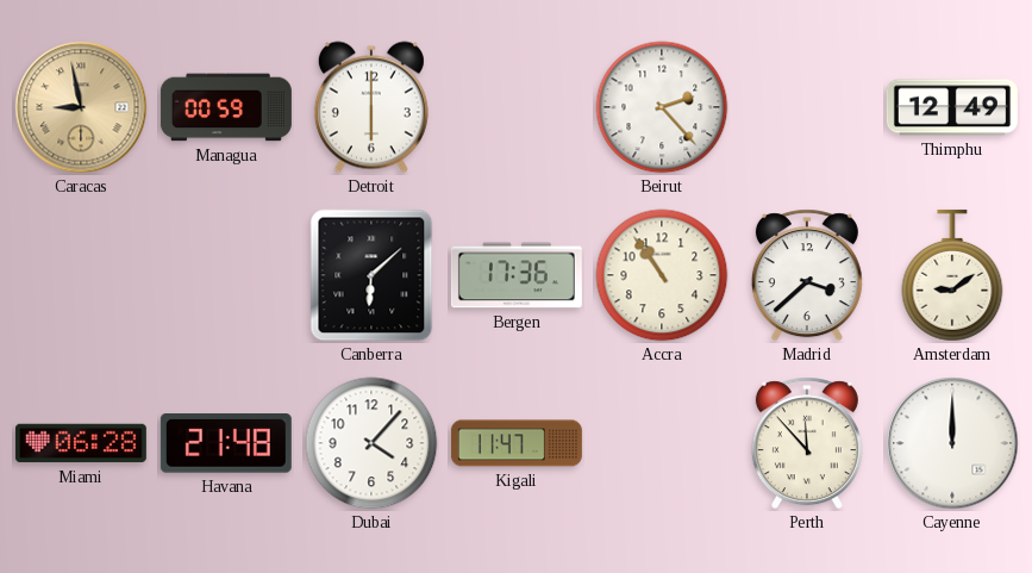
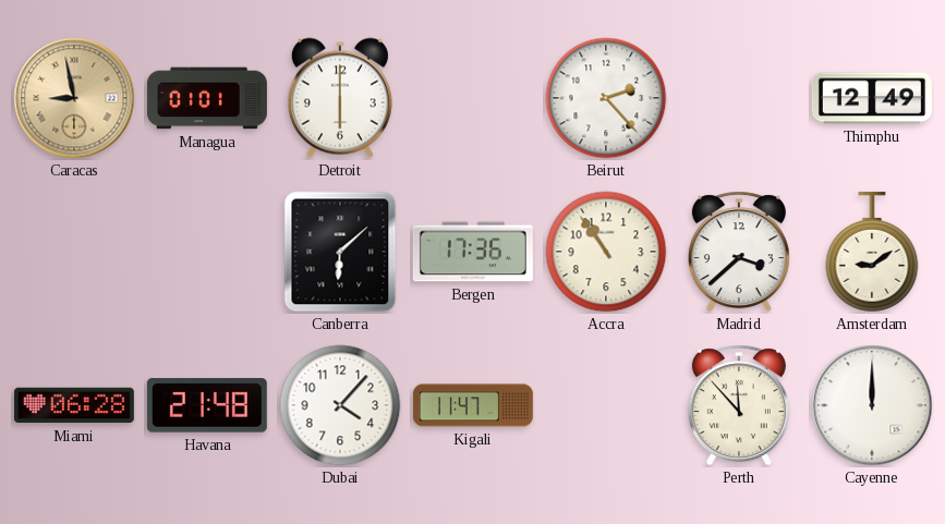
Managua: 00:59 -> 01:01
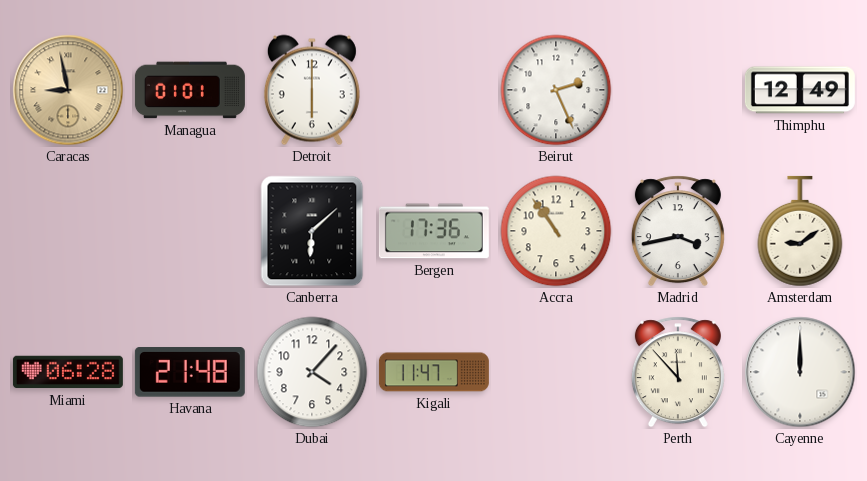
Beirut: 2:23 -> 2:26
Madrid: 3:38 -> 3:43
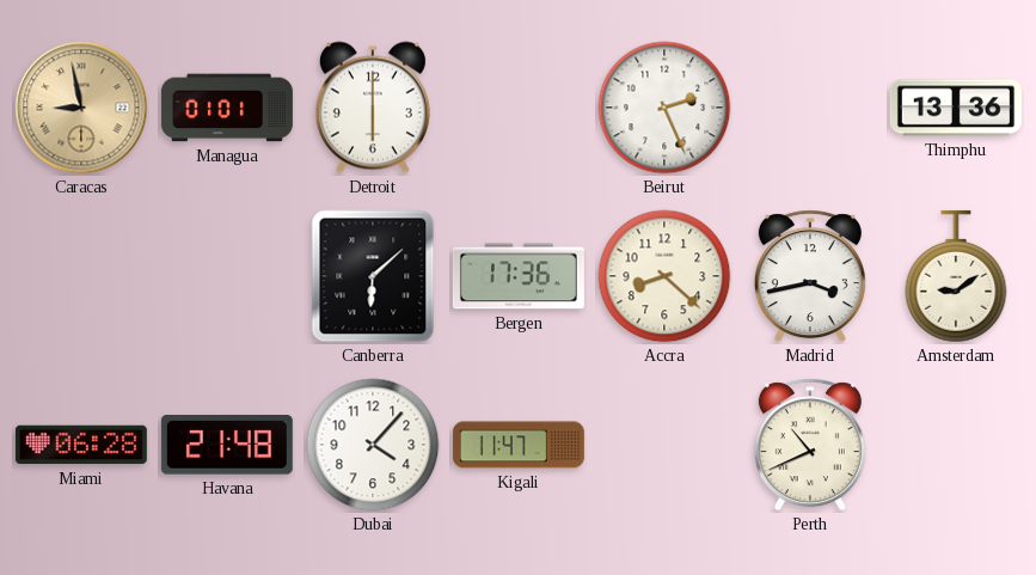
Thimphu: 12:49 -> 13:36
Accra: 10:54 -> 8:22
Perth: 11:53 -> 10:41
Cayenne: 12:00 -> none
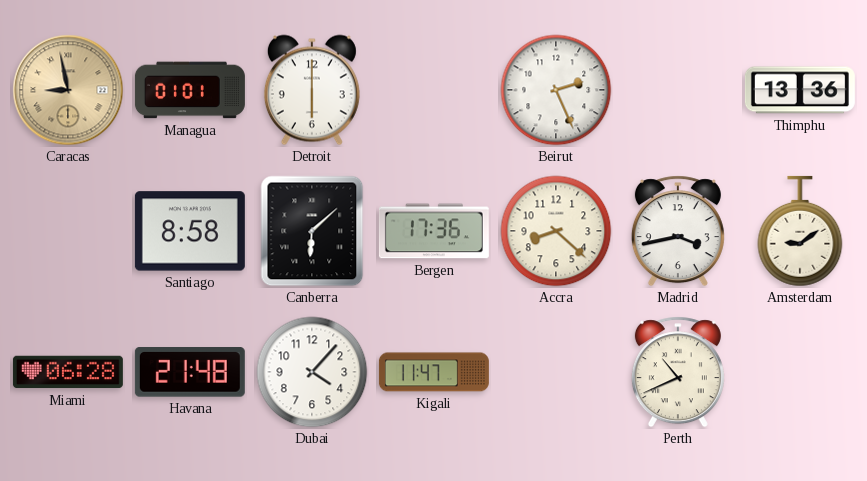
Santiago: none -> 8:58
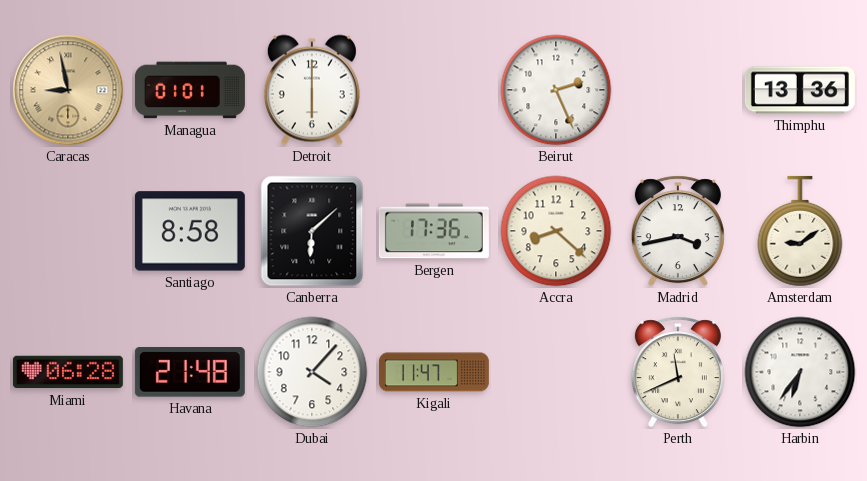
Perth: 10:41 -> 11:41
Harbin: none -> 6:36
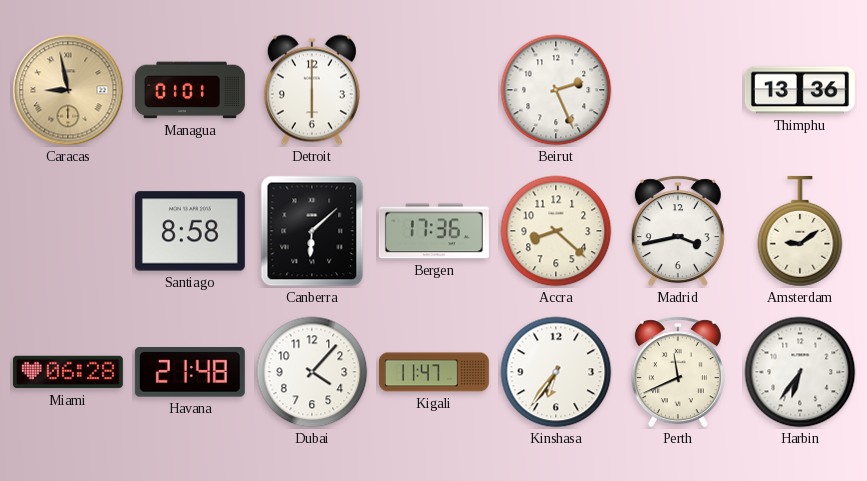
Kinshasa: none -> 6:36
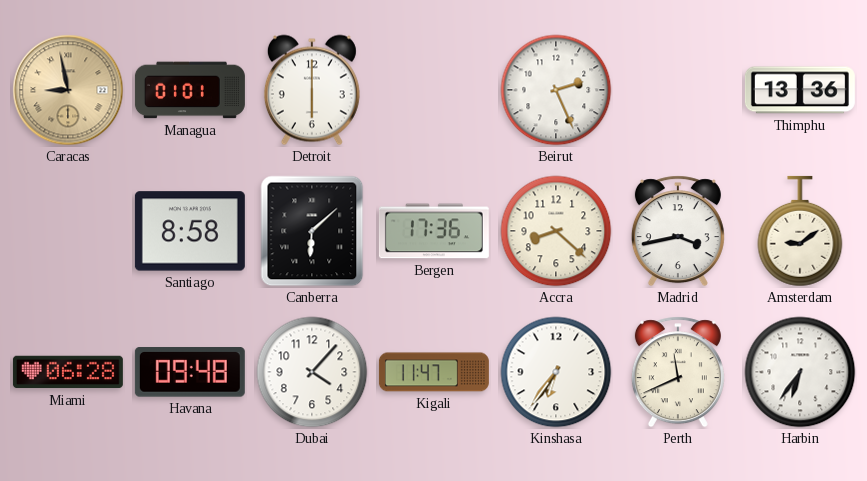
Havana: 21:48 -> 09:48
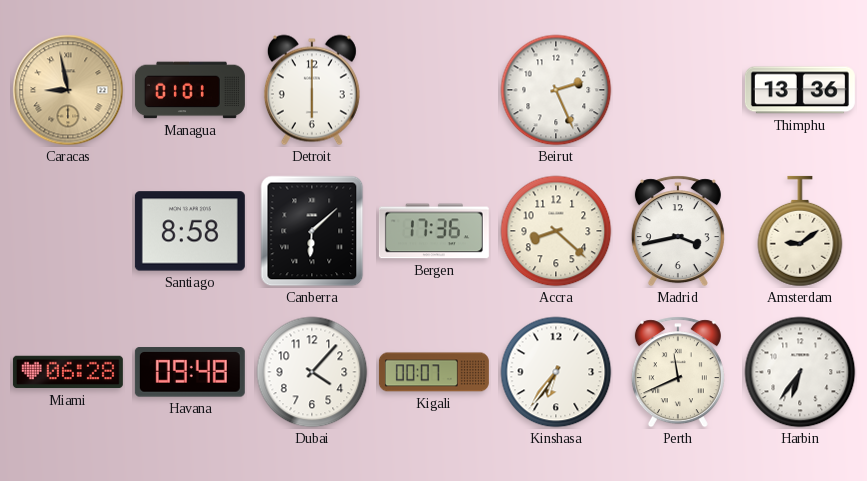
Kigali: 11:47 -> 00:07
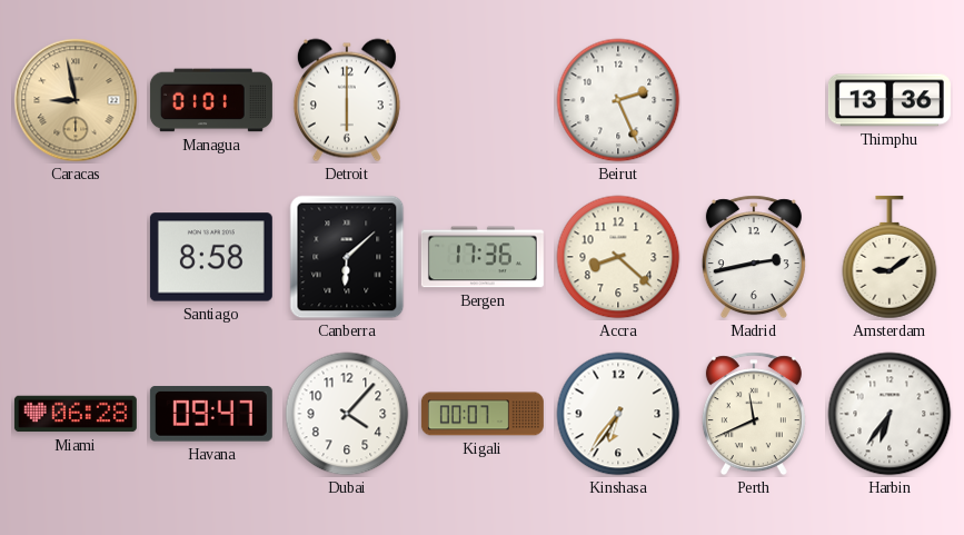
Madrid: 3:43 -> 2:43
Havana: 09:48 -> 09:47
